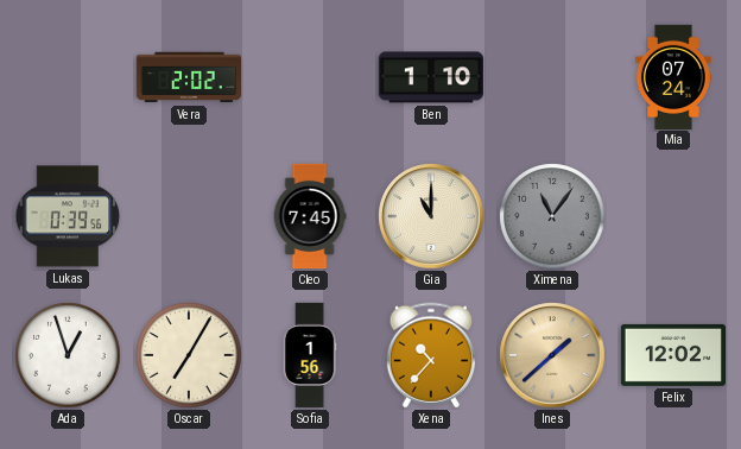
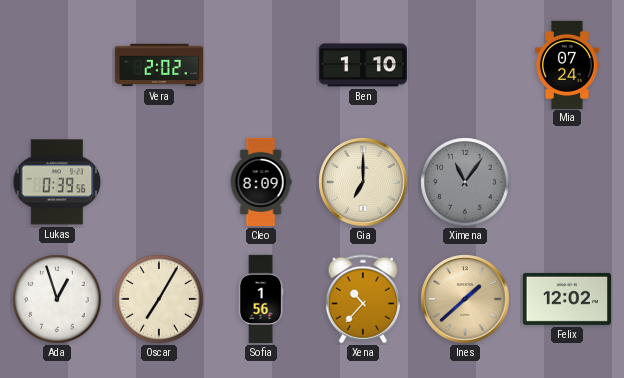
Cleo: 7:45 -> 8:09
Gia: 11:00 -> 7:00
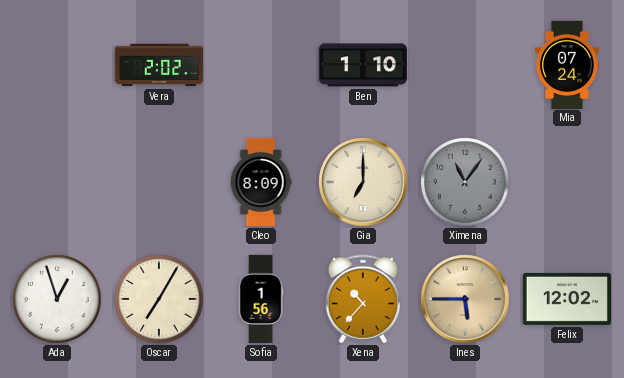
Lukas: 0:39 -> none
Ines: 1:38 -> 5:45
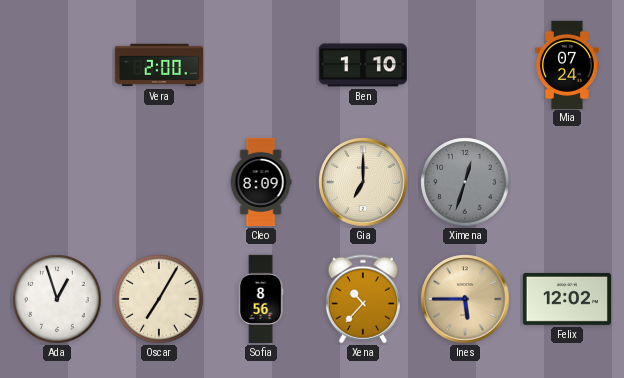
Vera: 2:02 -> 2:00
Ximena: 11:06 -> 12:33
Sofia: 1:56 -> 8:56
